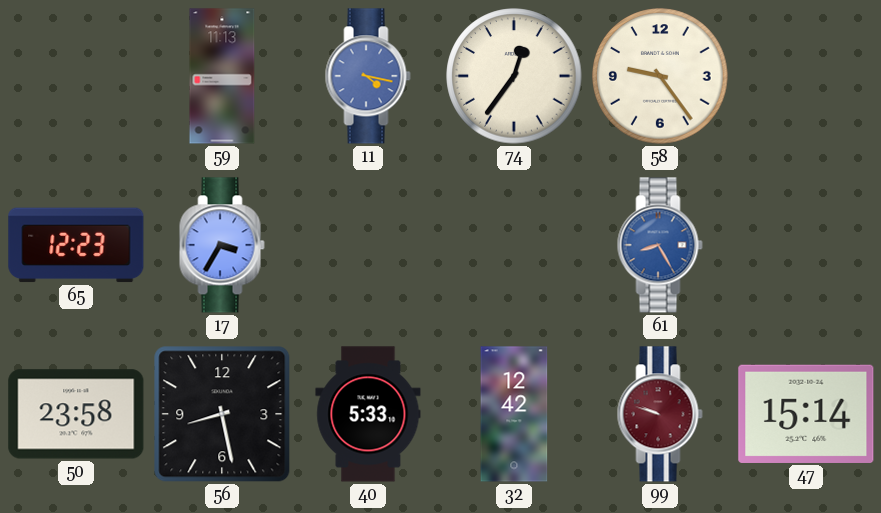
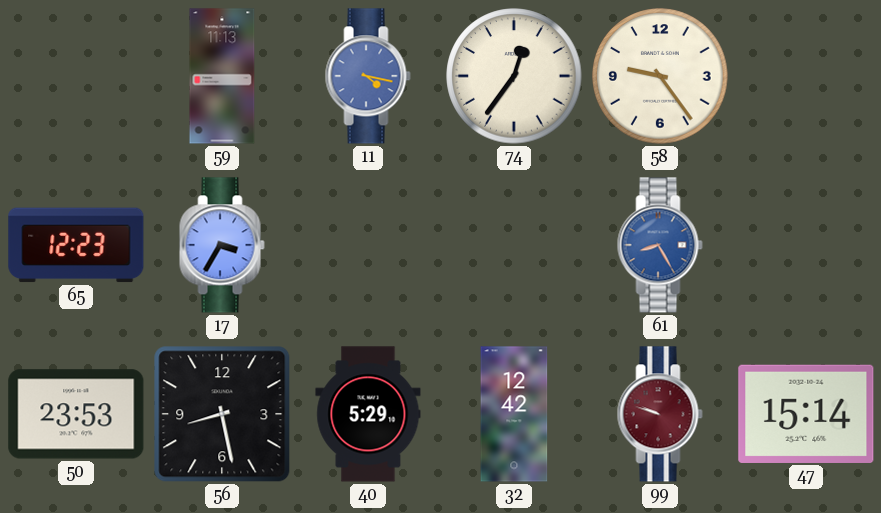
50: 23:58 -> 23:53
40: 5:33 -> 5:29
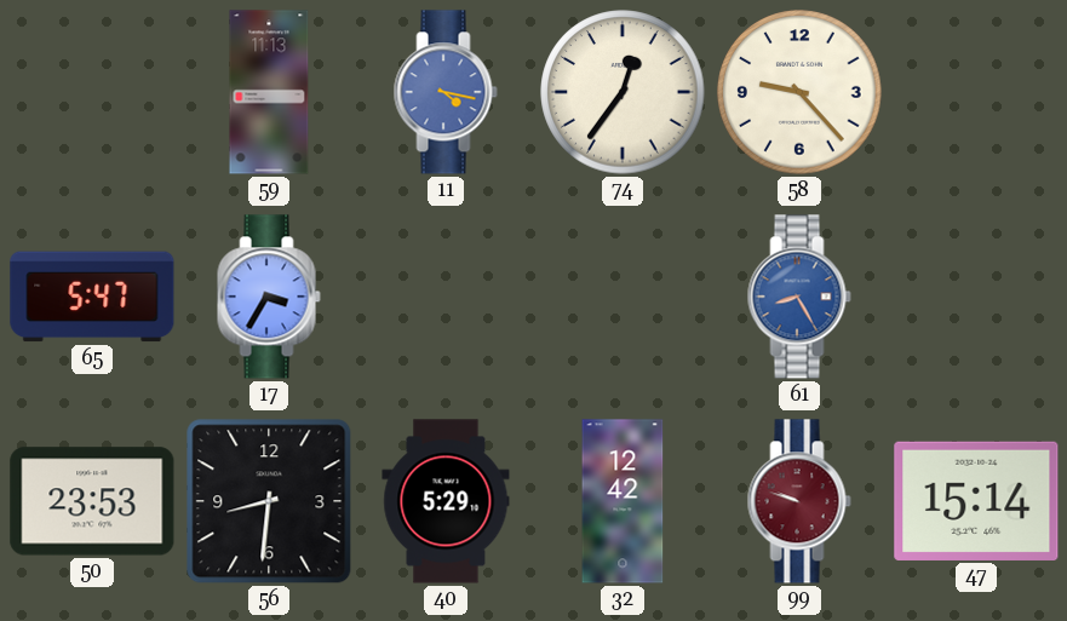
58: 9:24 -> 9:23
65: 12:23 -> 5:47
56: 8:28 -> 8:31
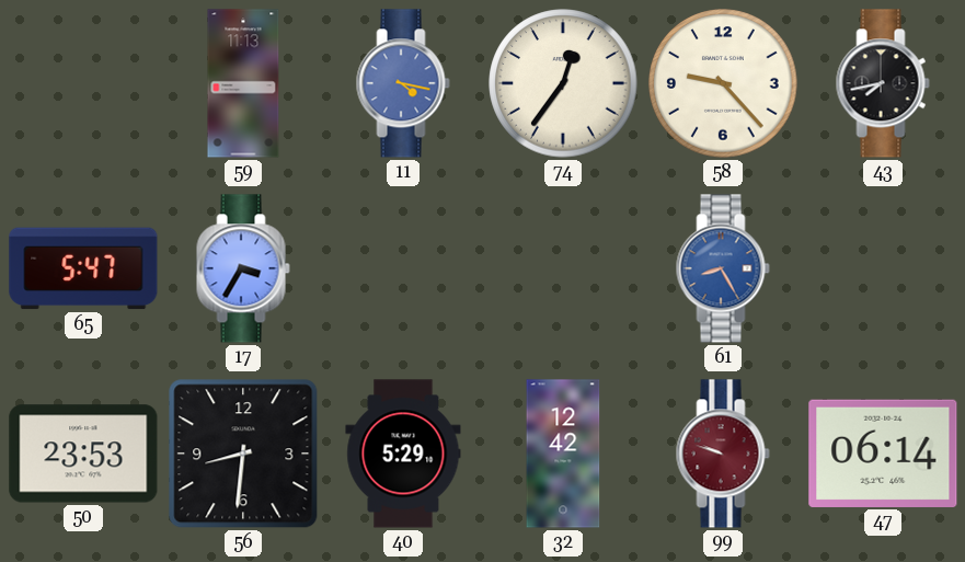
43: none -> 7:43
47: 15:14 -> 06:14
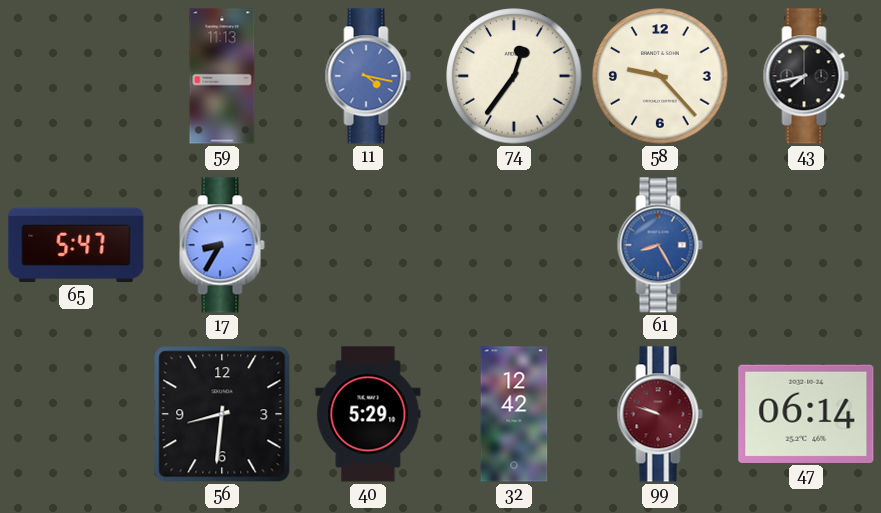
17: 3:35 -> 8:35
50: 23:53 -> none
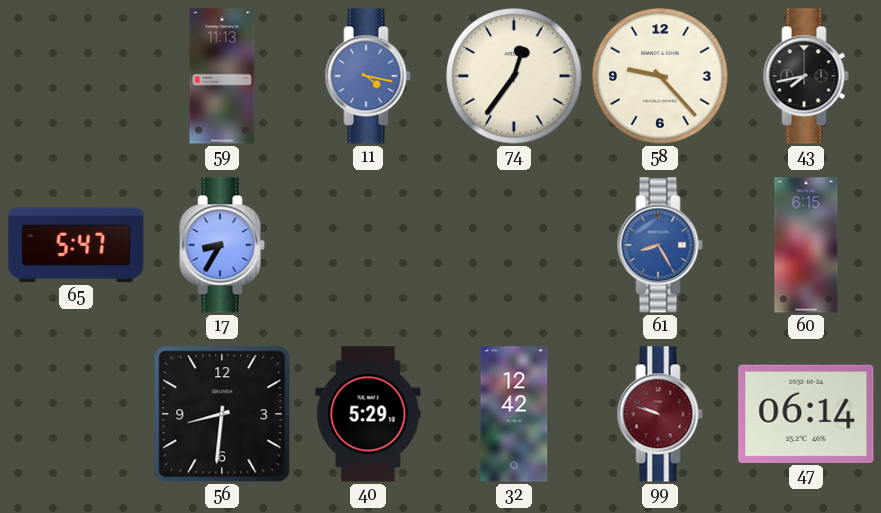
60: none -> 6:15
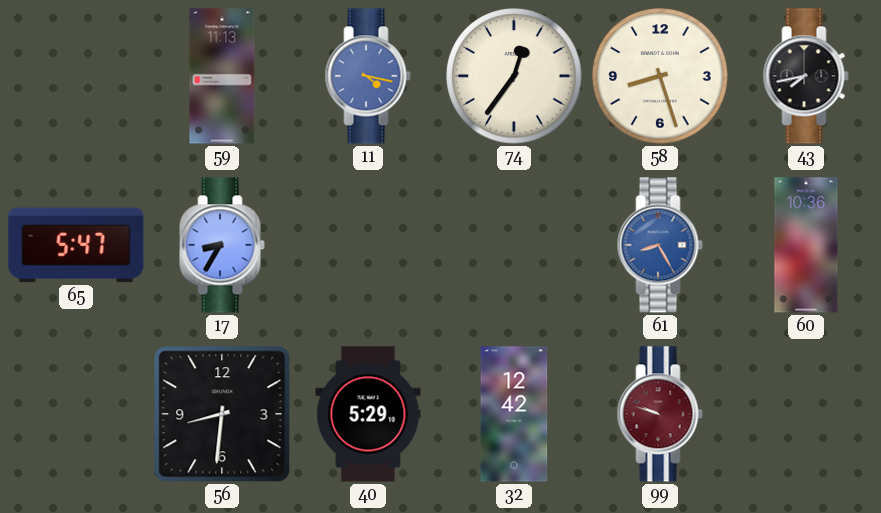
58: 9:23 -> 8:27
60: 6:15 -> 10:36
47: 06:14 -> none
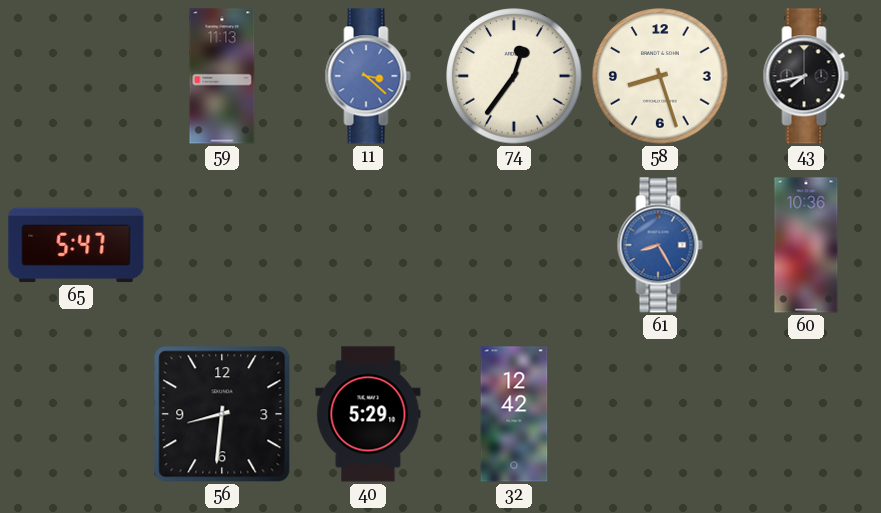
11: 4:17 -> 3:22
17: 8:35 -> none
99: 9:48 -> none
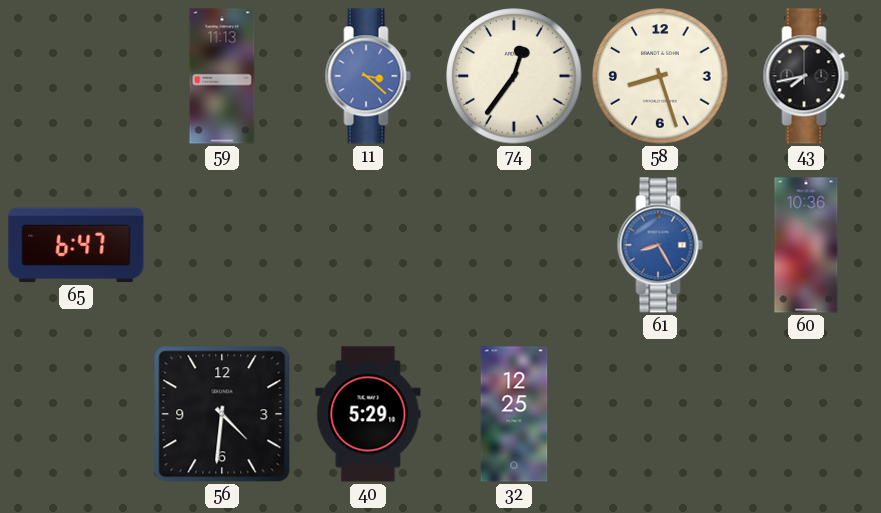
65: 5:47 -> 6:47
56: 8:31 -> 4:31
32: 12:42 -> 12:25
